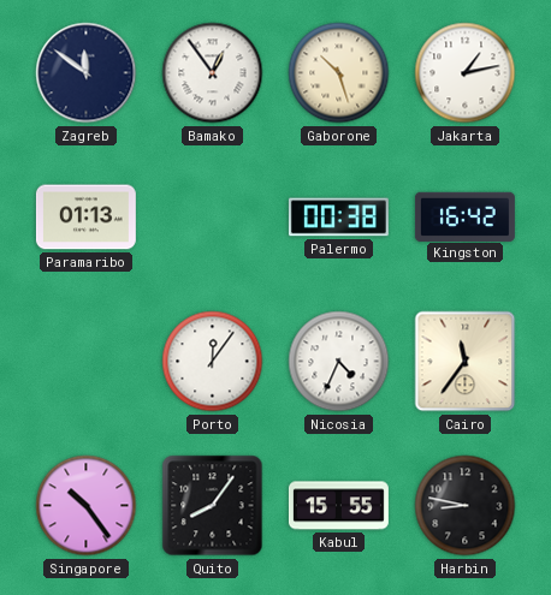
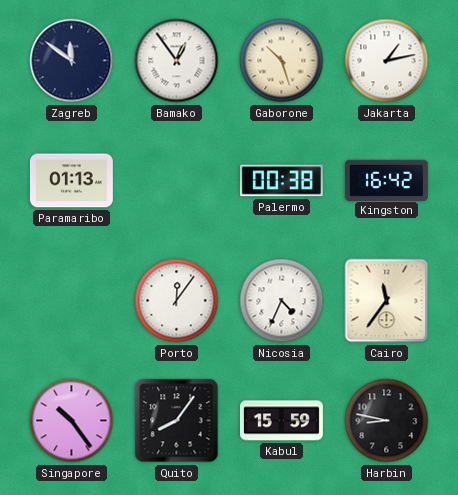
Kabul: 15:55 -> 15:59
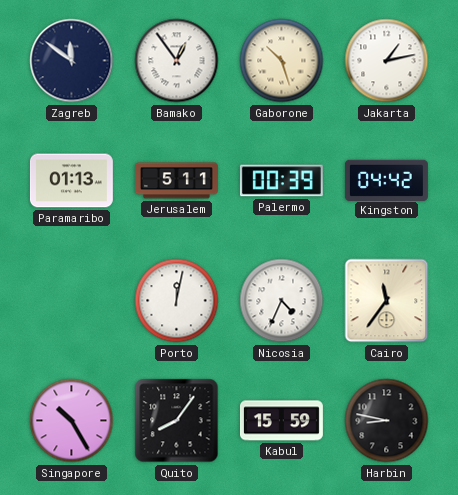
Jerusalem: none -> 5:11
Palermo: 00:38 -> 00:39
Kingston: 16:42 -> 04:42
Porto: 12:06 -> 12:02
Singapore: 10:24 -> 10:25
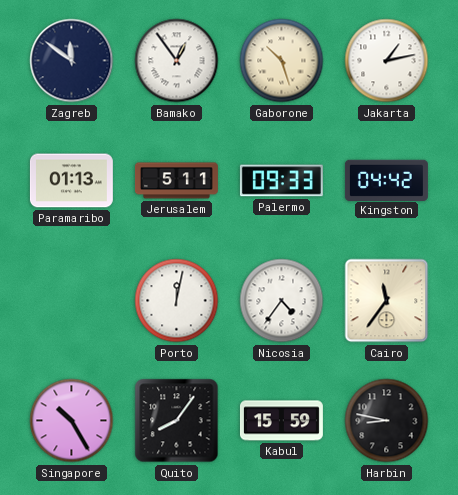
Palermo: 00:39 -> 09:33
Nicosia: 4:34 -> 4:36
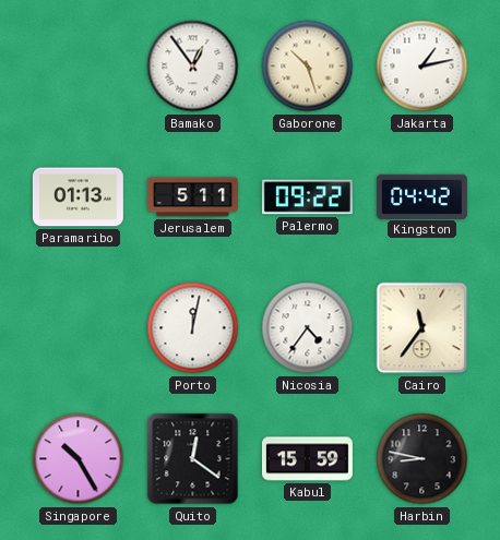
Zagreb: 11:51 -> none
Palermo: 09:33 -> 09:22
Quito: 8:06 -> 12:21
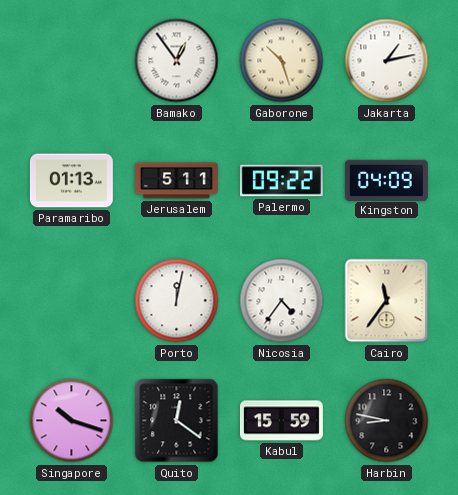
Kingston: 04:42 -> 04:09
Singapore: 10:25 -> 10:18
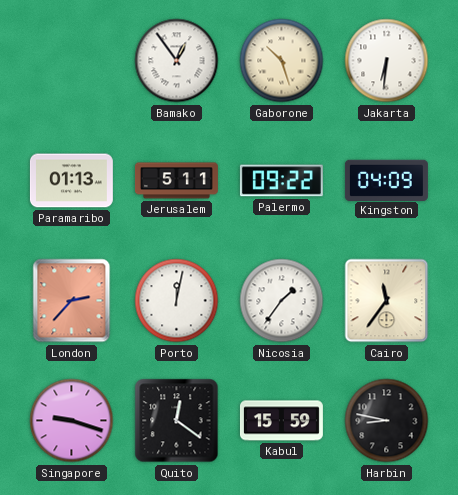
Jakarta: 1:13 -> 6:31
London: none -> 2:37
Nicosia: 4:36 -> 1:36
Singapore: 10:18 -> 9:18
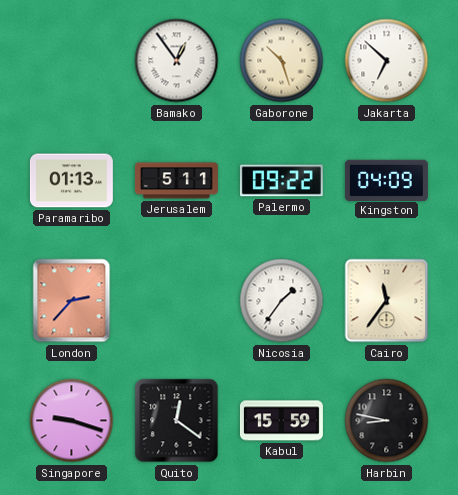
Jakarta: 6:31 -> 6:52
Porto: 12:02 -> none
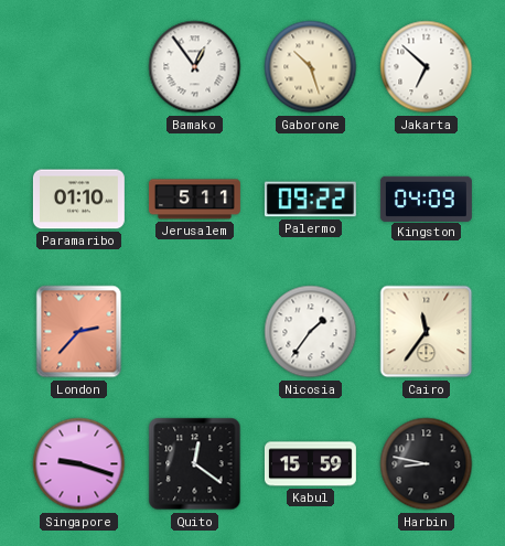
Paramaribo: 01:13 -> 01:10
